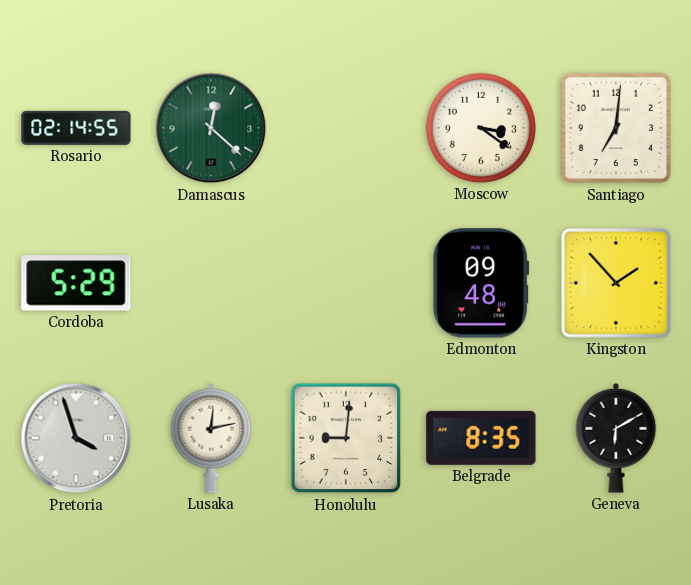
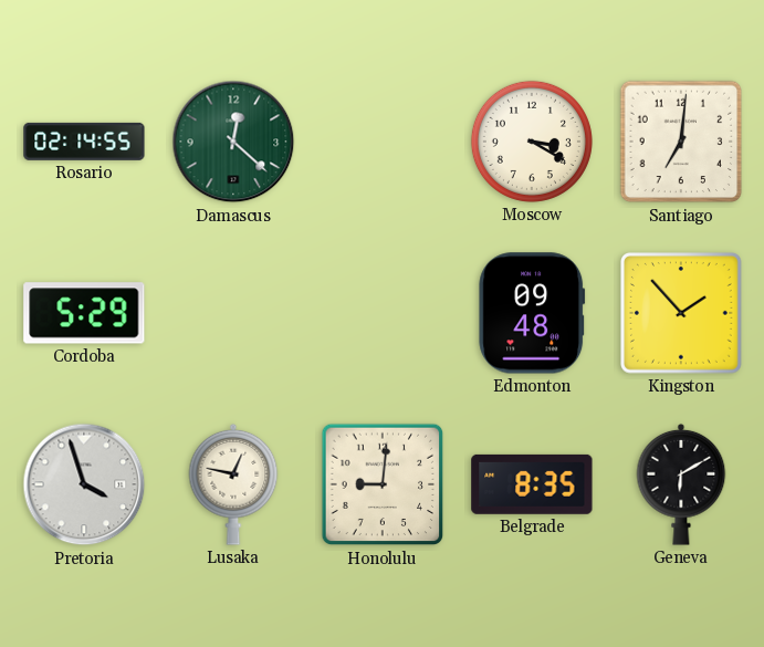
Moscow: 3:21 -> 3:20
Lusaka: 12:13 -> 12:47
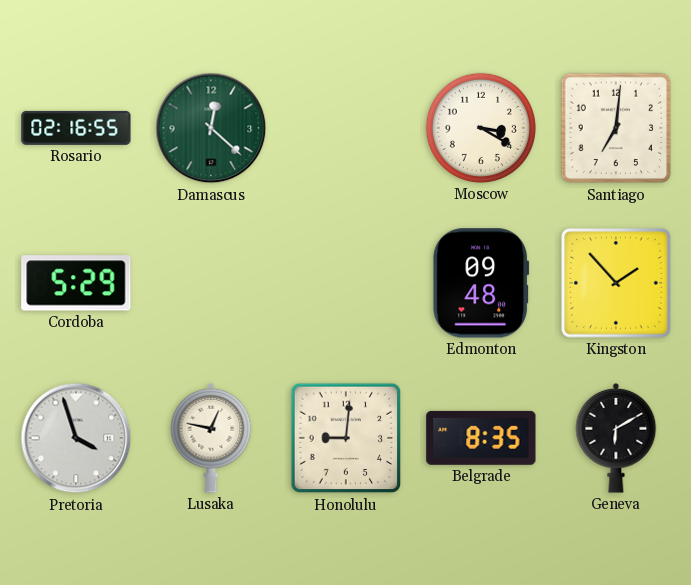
Rosario: 02:14 -> 02:16
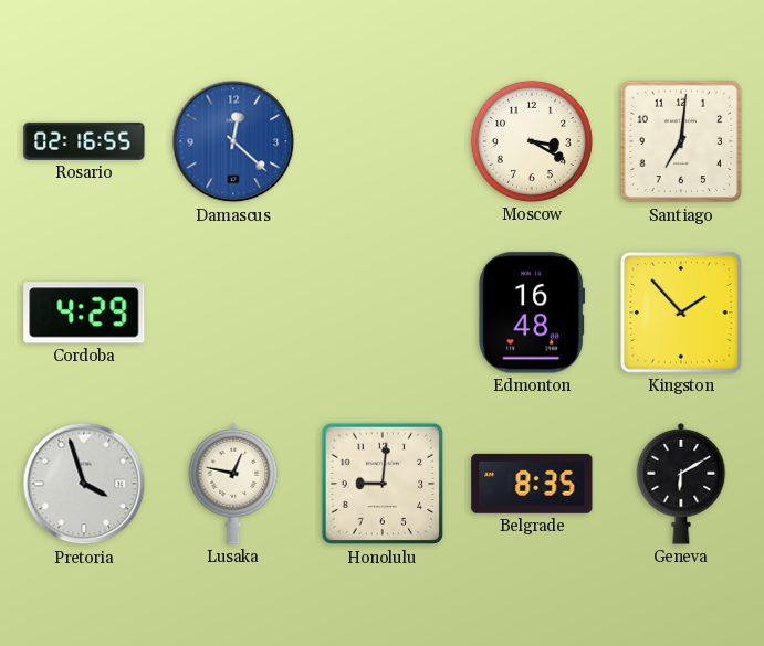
Damascus dial: green -> blue
Cordoba: 5:29 -> 4:29
Edmonton: 09:48 -> 16:48
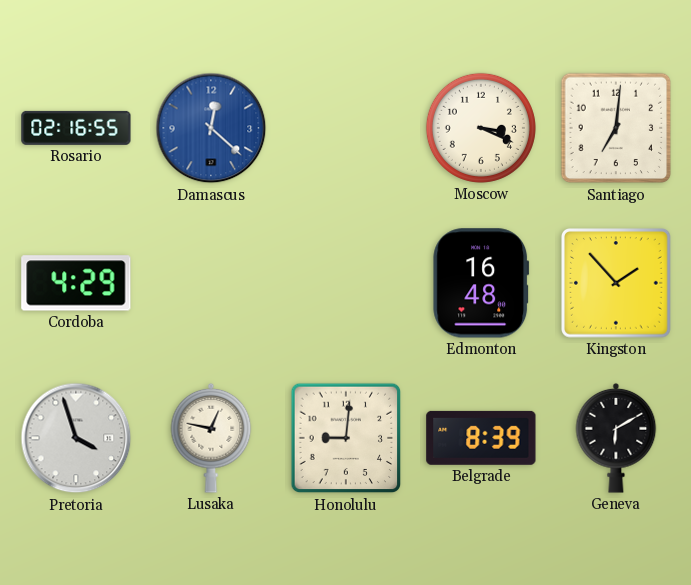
Moscow: 3:20 -> 3:19
Belgrade: 8:35 -> 8:39
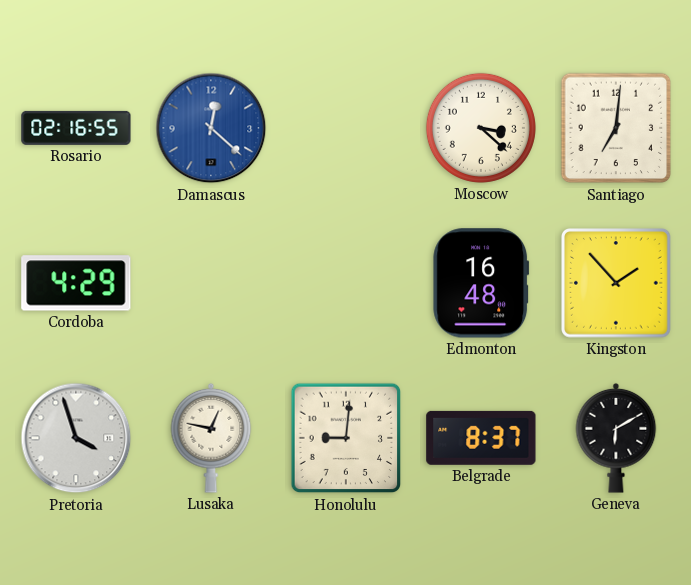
Moscow: 3:19 -> 3:22
Belgrade: 8:39 -> 8:37
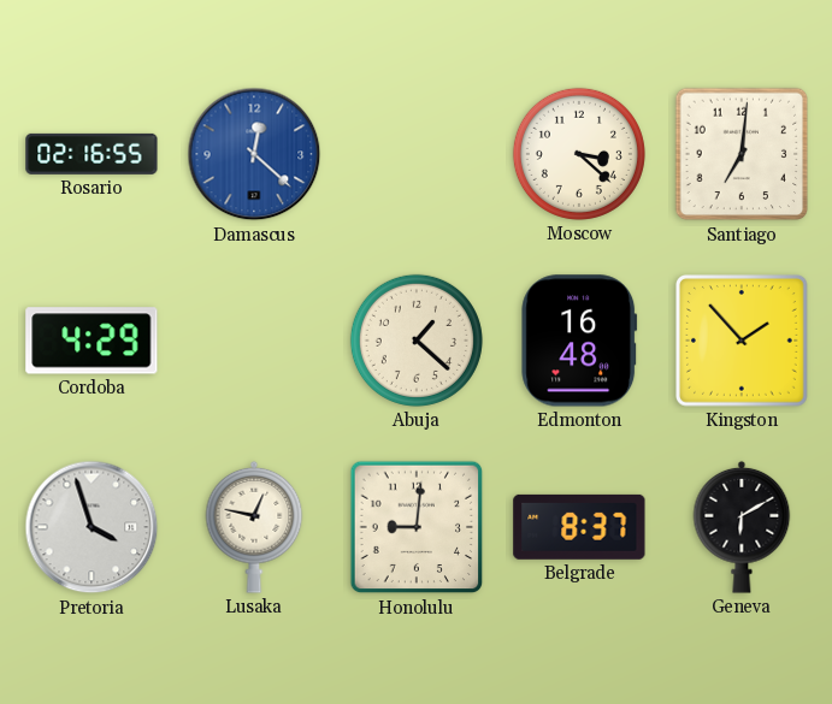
Abuja: none -> 1:22
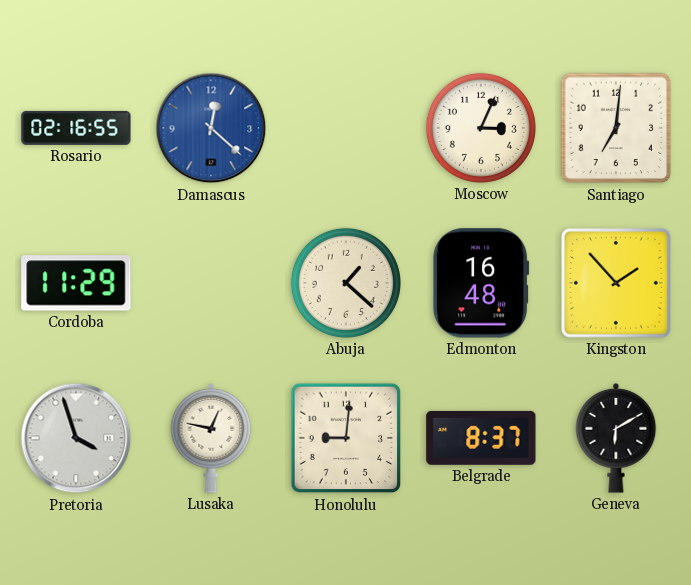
Moscow: 3:22 -> 3:04
Cordoba: 4:29 -> 11:29
